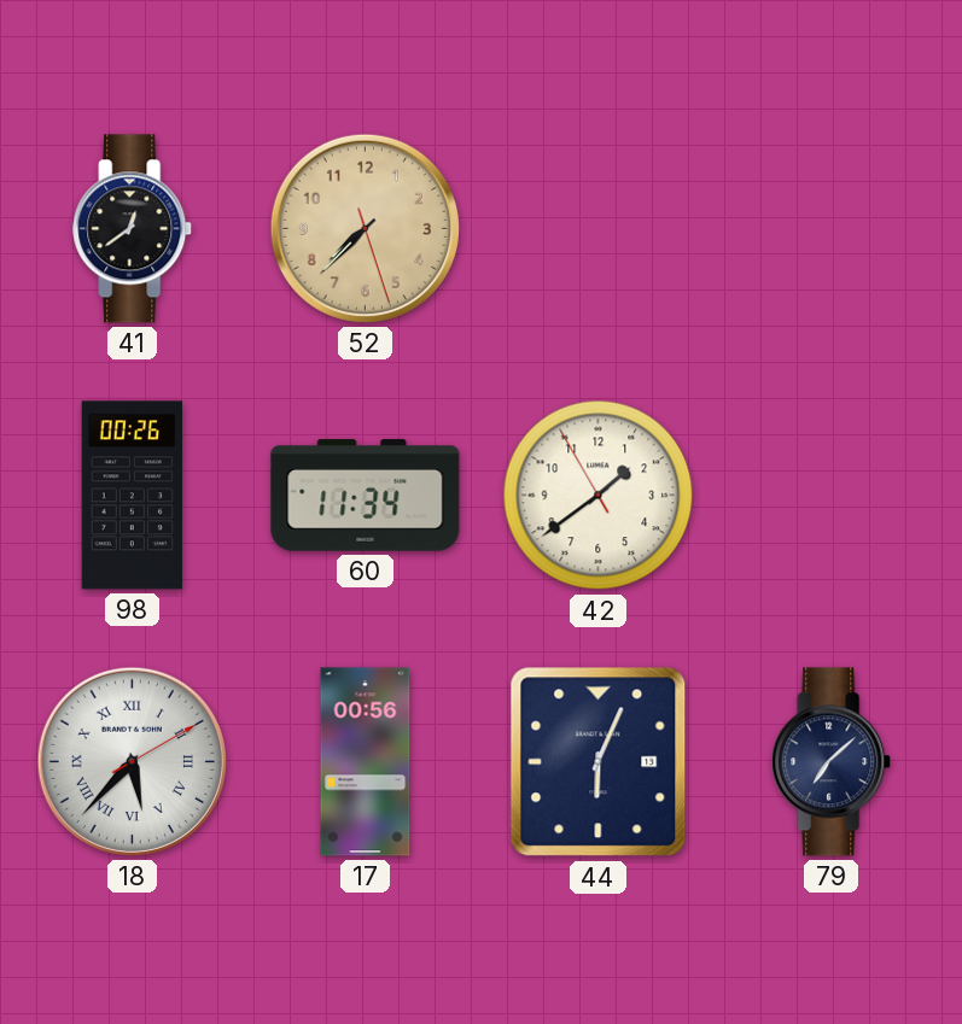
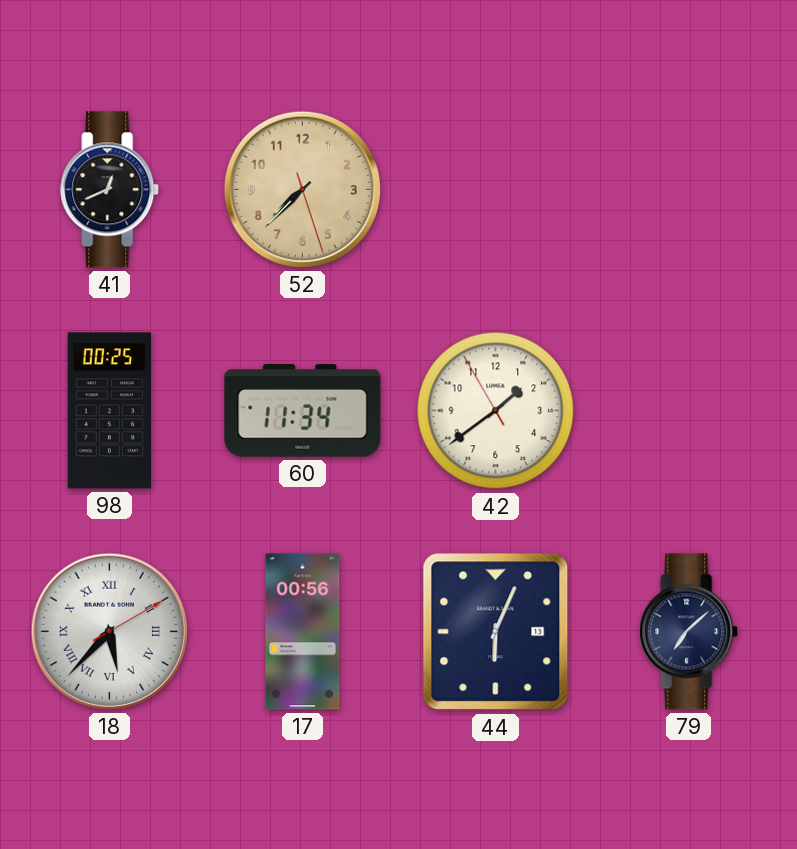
41: 12:39 -> 12:41
98: 00:26 -> 00:25
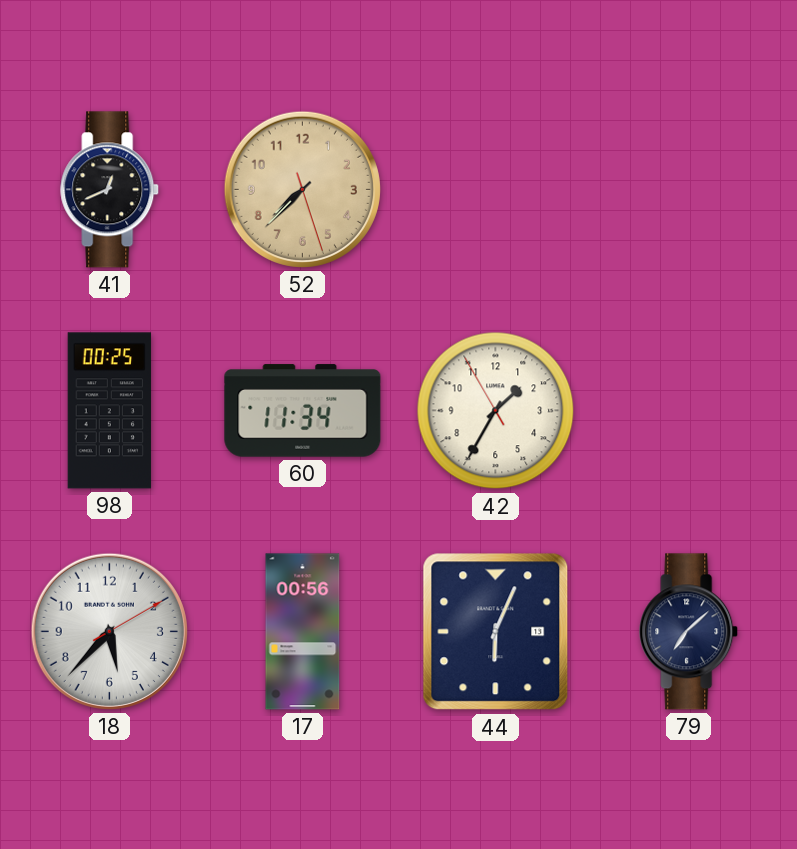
42: 1:38 -> 1:34
18 numerals: Roman -> Arabic
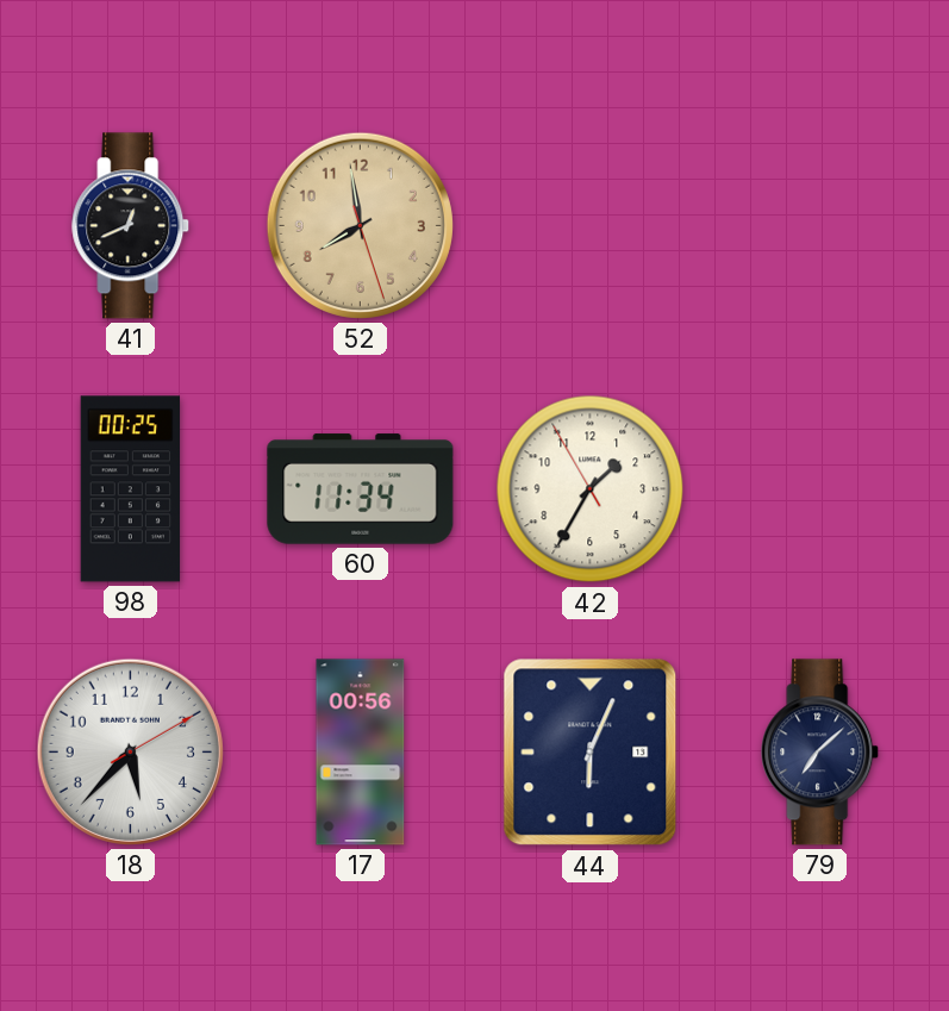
52: 7:37 -> 7:58
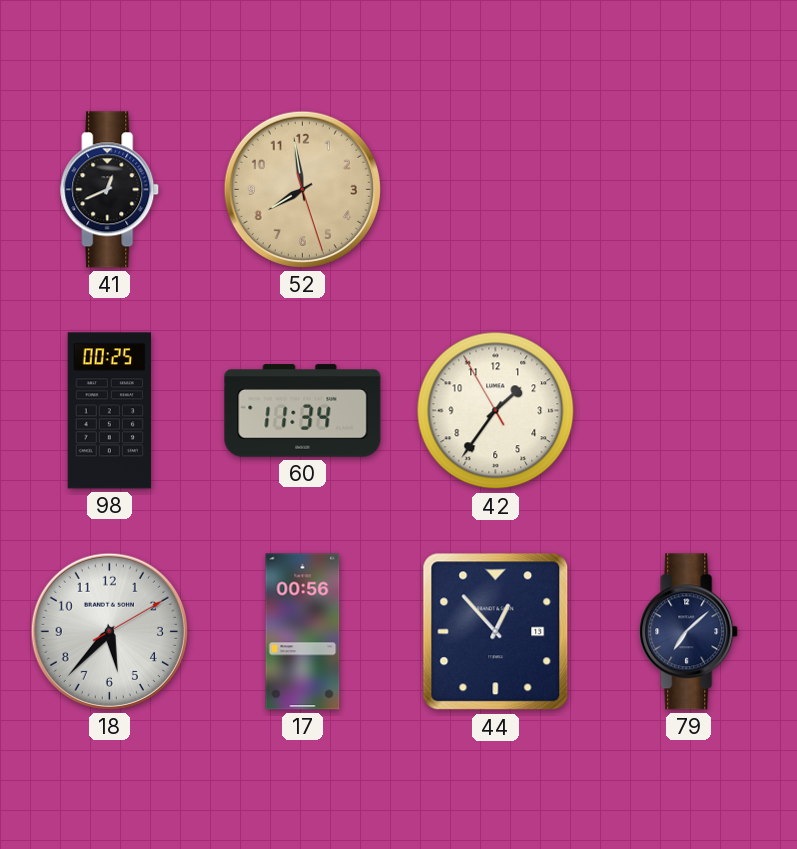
42: 1:34 -> 1:35
44: 6:04 -> 12:53
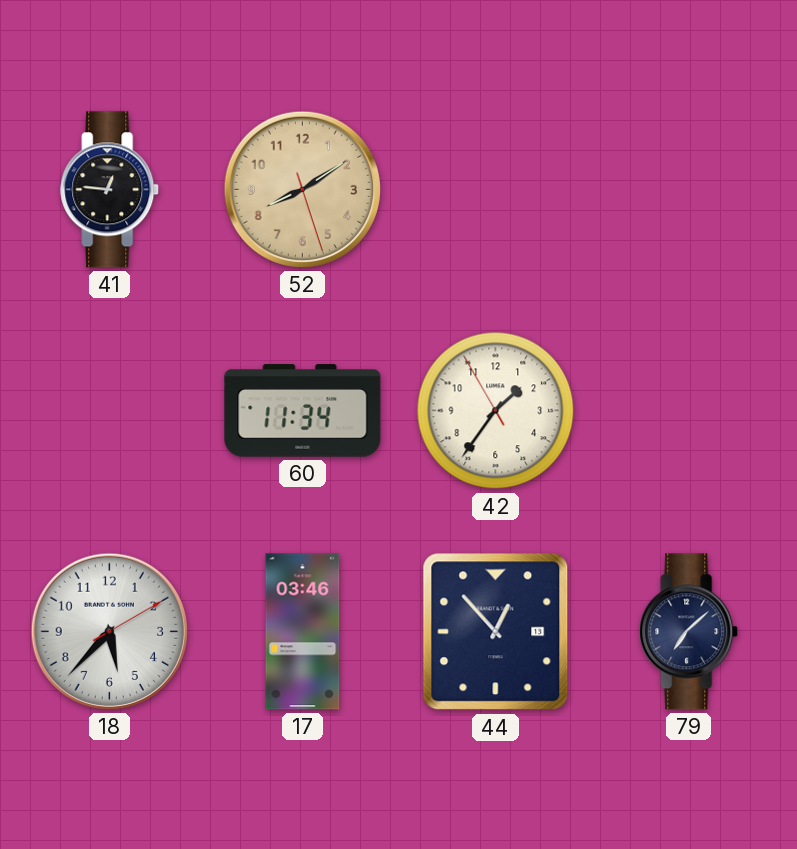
41: 12:41 -> 12:46
52: 7:58 -> 8:09
98: 00:25 -> none
17: 00:56 -> 03:46
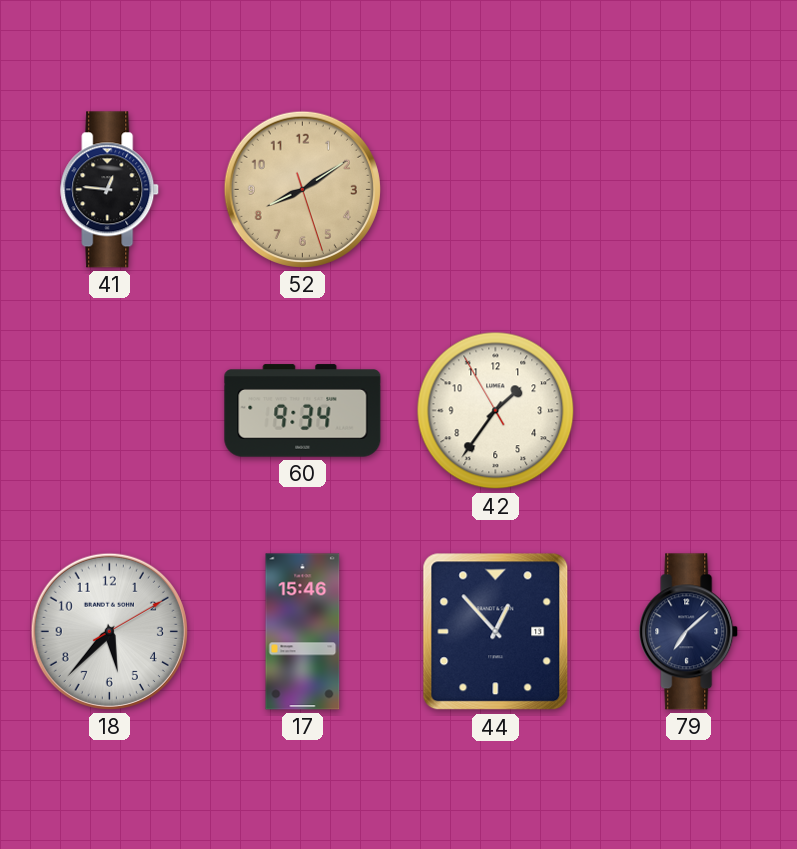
60: 11:34 -> 9:34
17: 03:46 -> 15:46
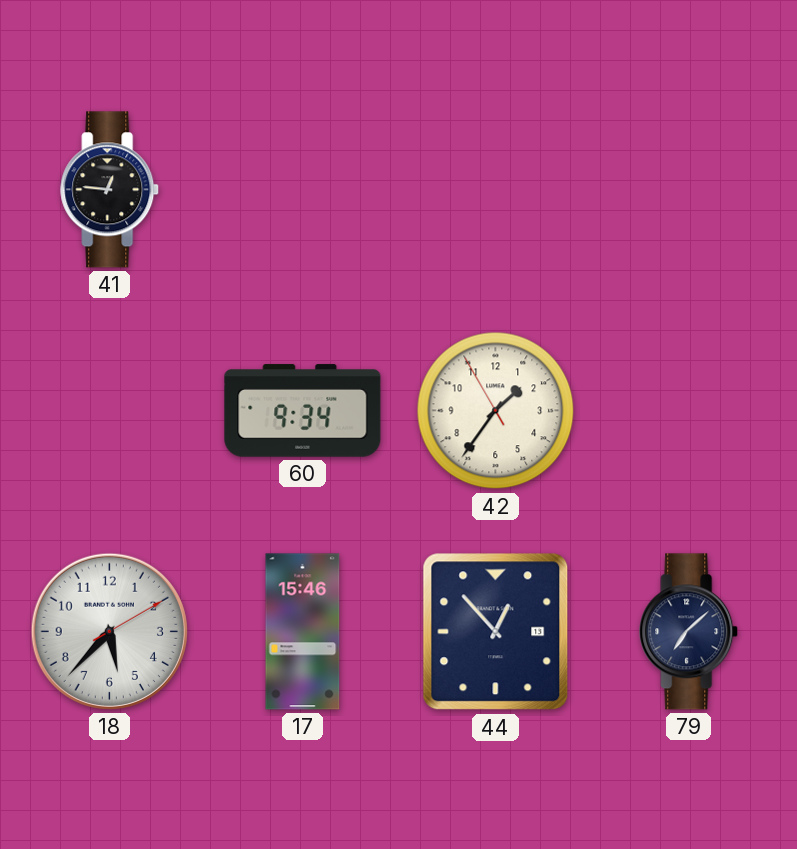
52: 8:09 -> none
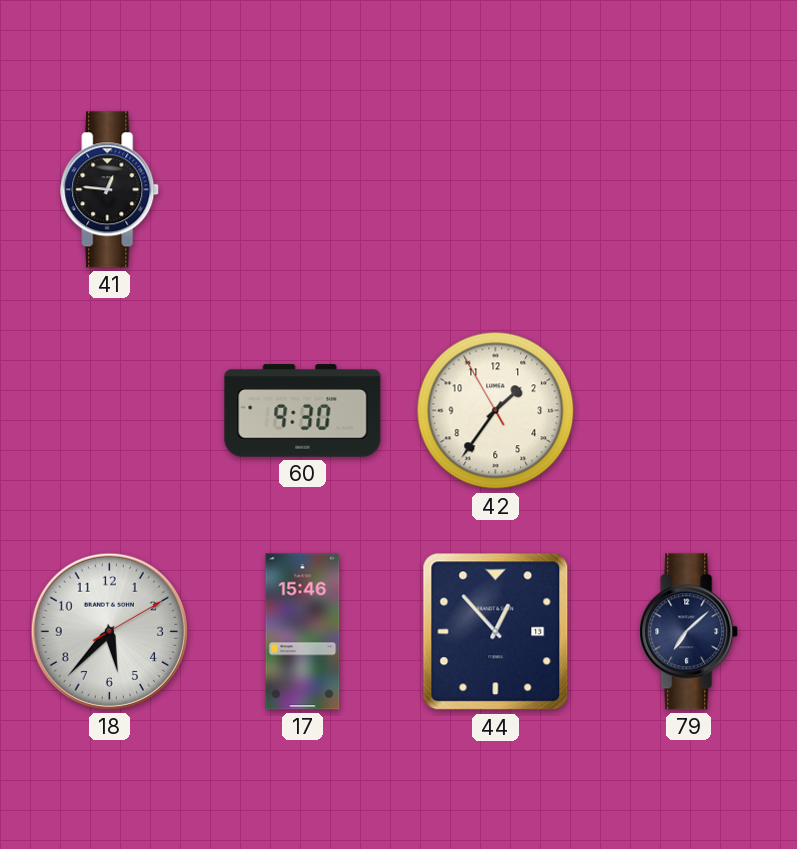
60: 9:34 -> 9:30
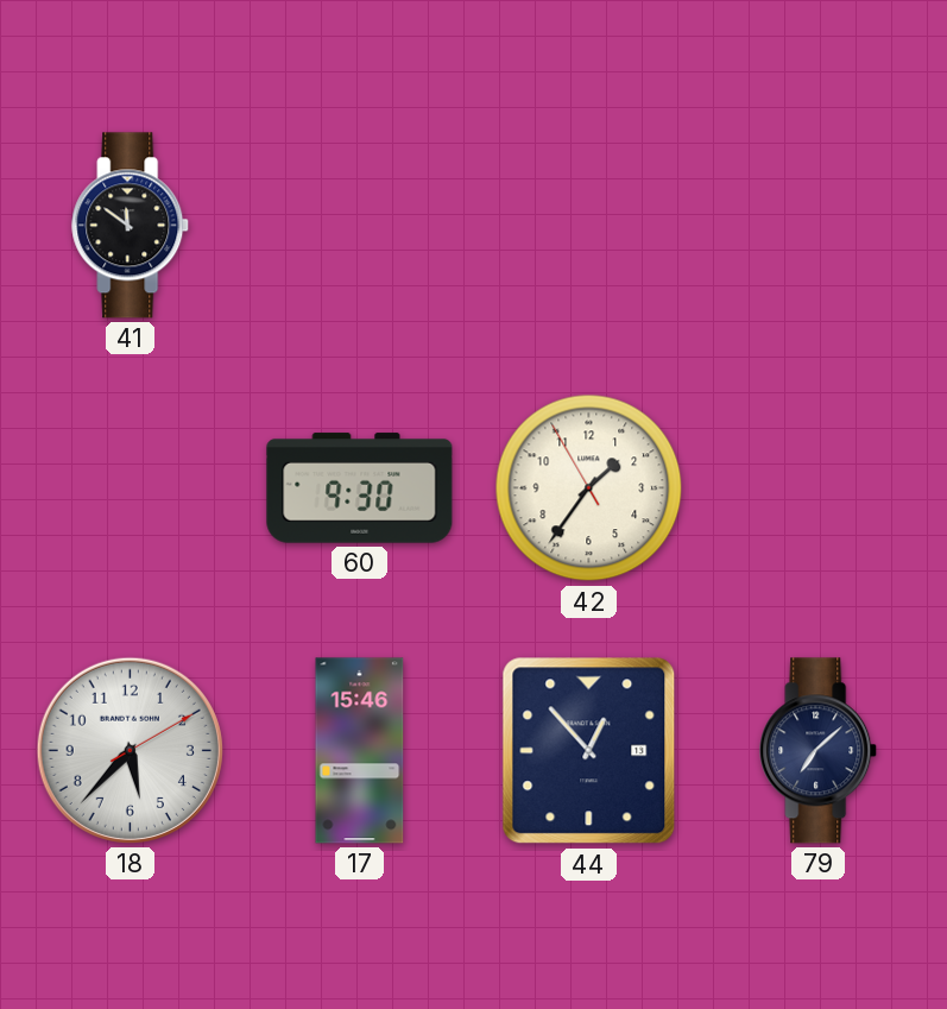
41: 12:46 -> 11:51
